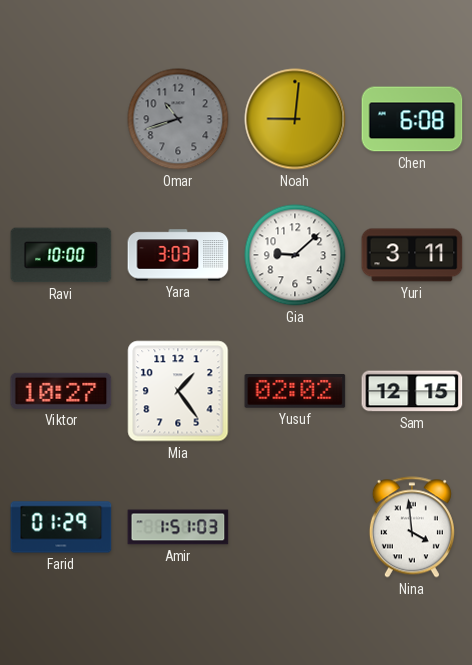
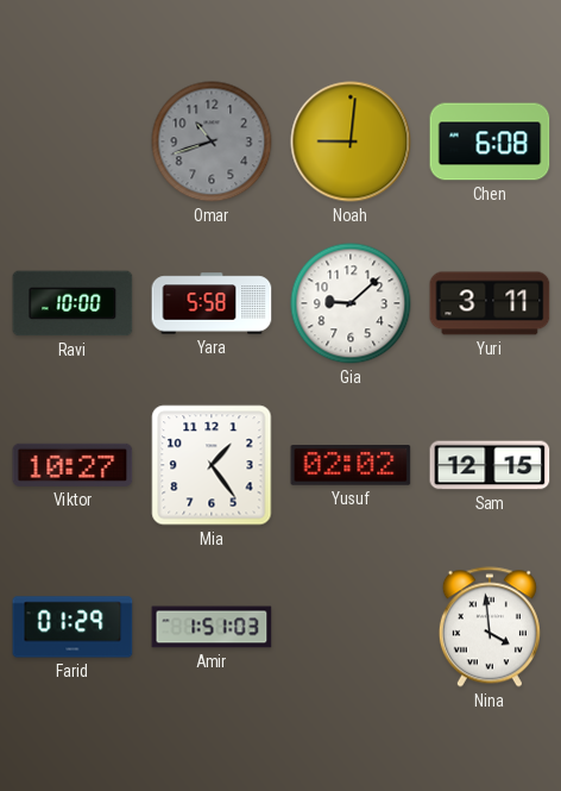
Yara: 3:03 -> 5:58
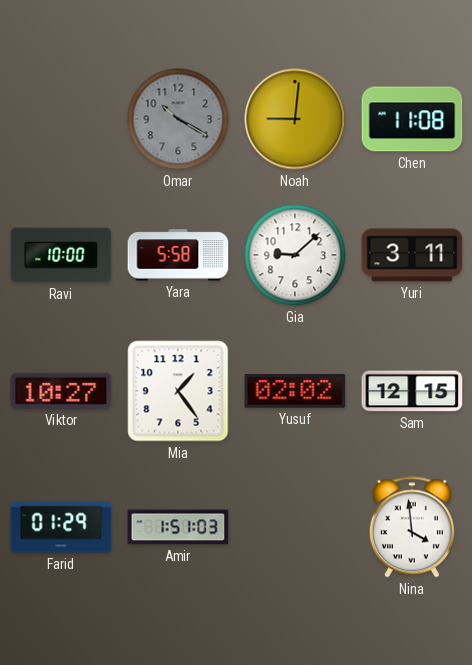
Omar: 10:42 -> 10:20
Chen: 6:08 -> 11:08
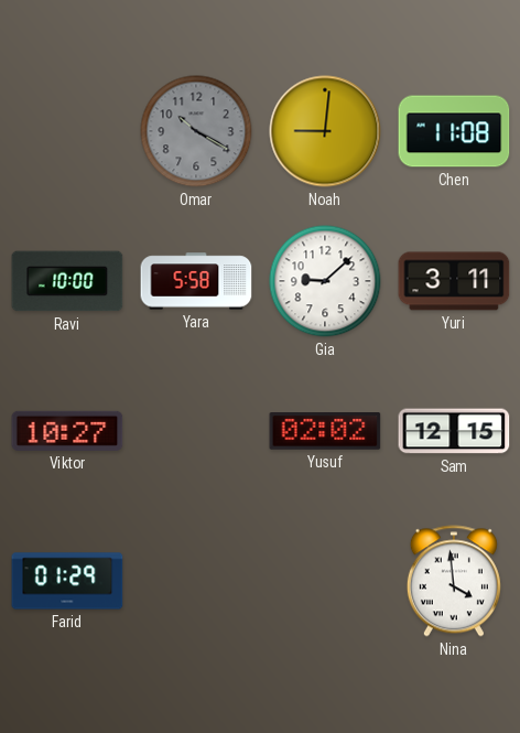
Mia: 1:24 -> none
Amir: 1:51 -> none
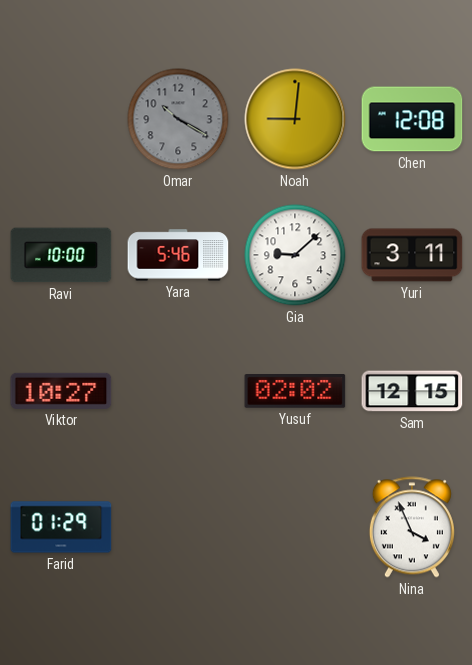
Chen: 11:08 -> 12:08
Yara: 5:58 -> 5:46
Nina: 3:59 -> 3:56
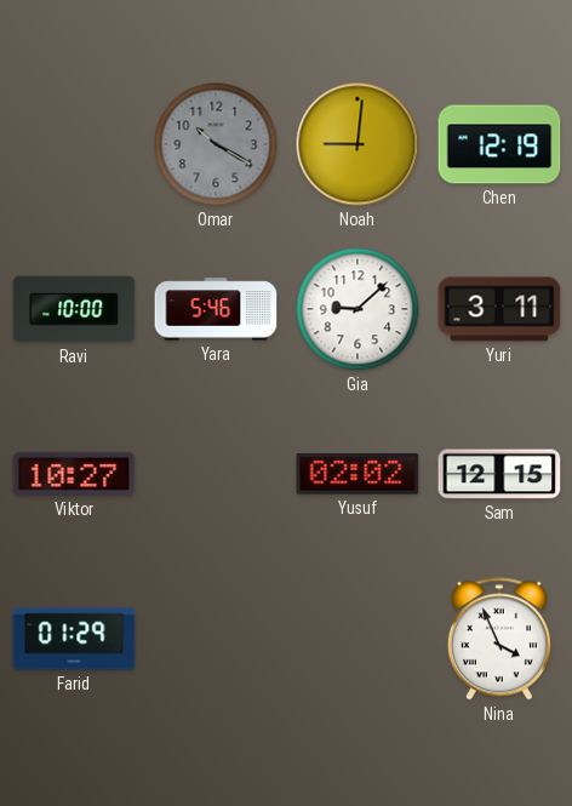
Chen: 12:08 -> 12:19
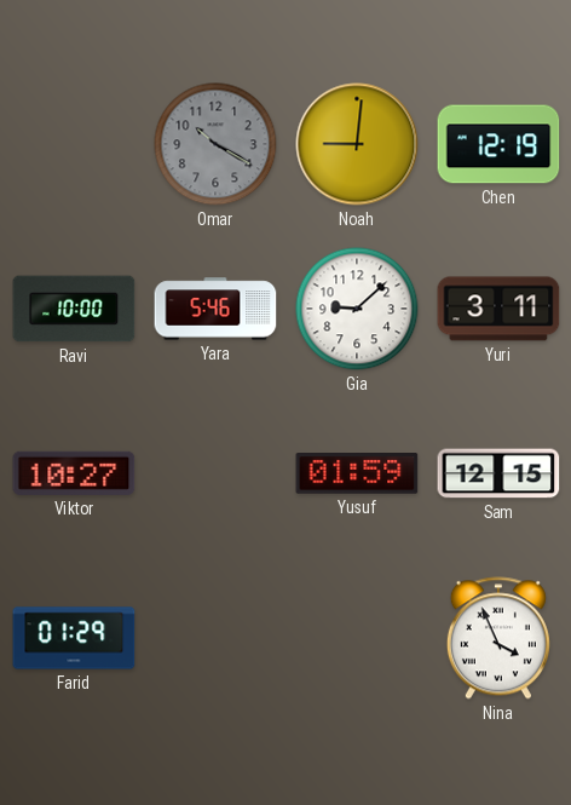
Yusuf: 02:02 -> 01:59
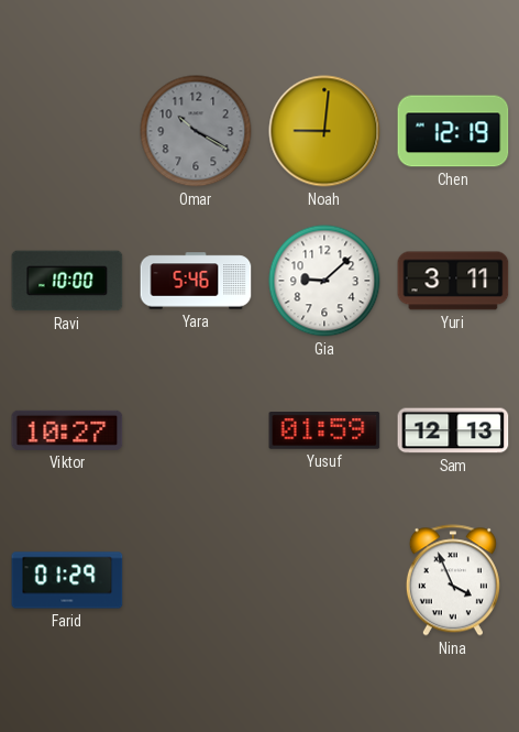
Sam: 12:15 -> 12:13
